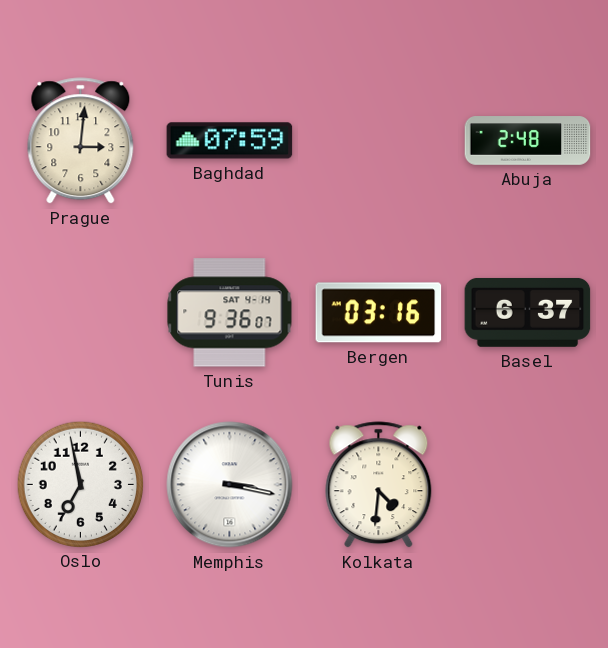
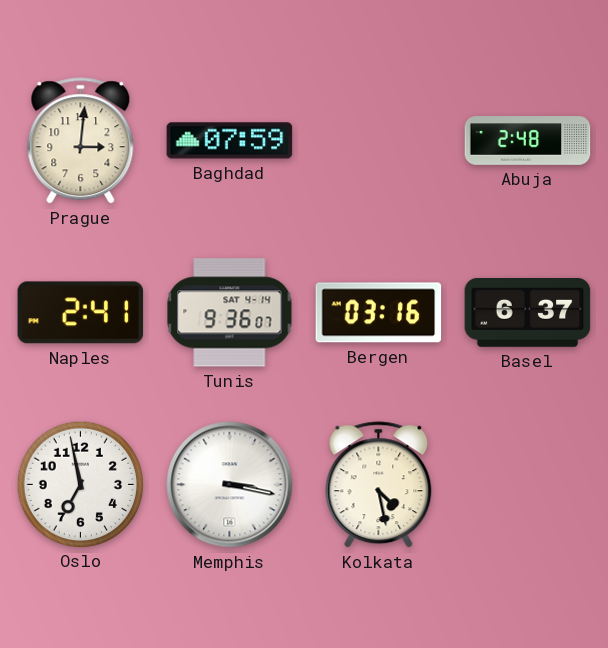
Naples: none -> 2:41
Kolkata: 4:31 -> 4:28
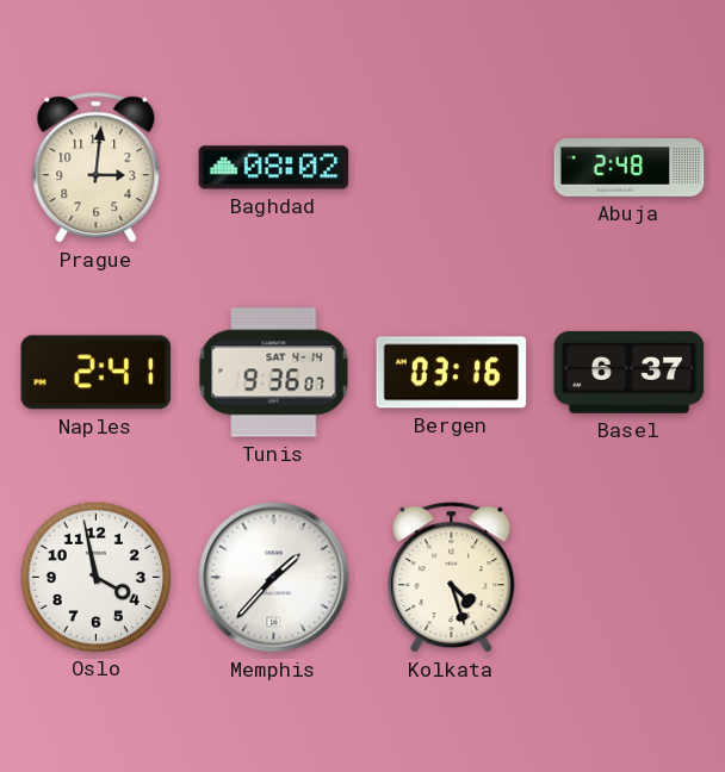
Baghdad: 07:59 -> 08:02
Oslo: 6:58 -> 3:58
Memphis: 3:17 -> 1:37
Kolkata: 4:28 -> 4:27
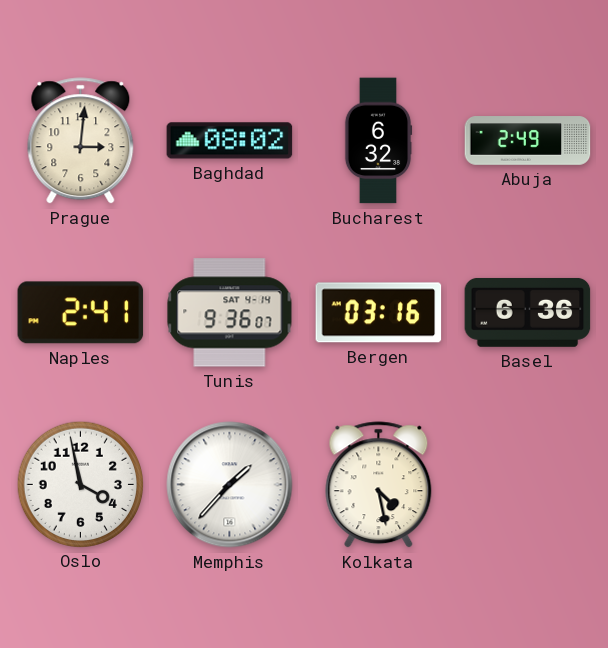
Bucharest: none -> 6:32
Abuja: 2:48 -> 2:49
Basel: 6:37 -> 6:36
Kolkata: 4:27 -> 4:28
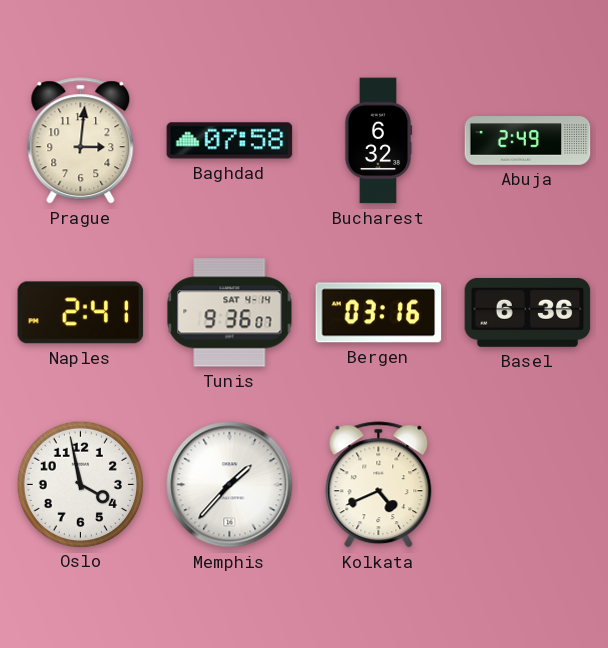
Baghdad: 08:02 -> 07:58
Kolkata: 4:28 -> 4:41
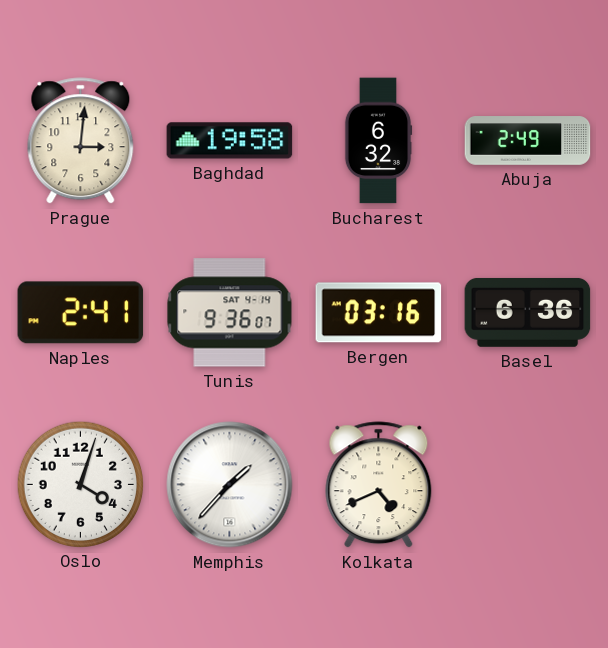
Baghdad: 07:58 -> 19:58
Oslo: 3:58 -> 4:03
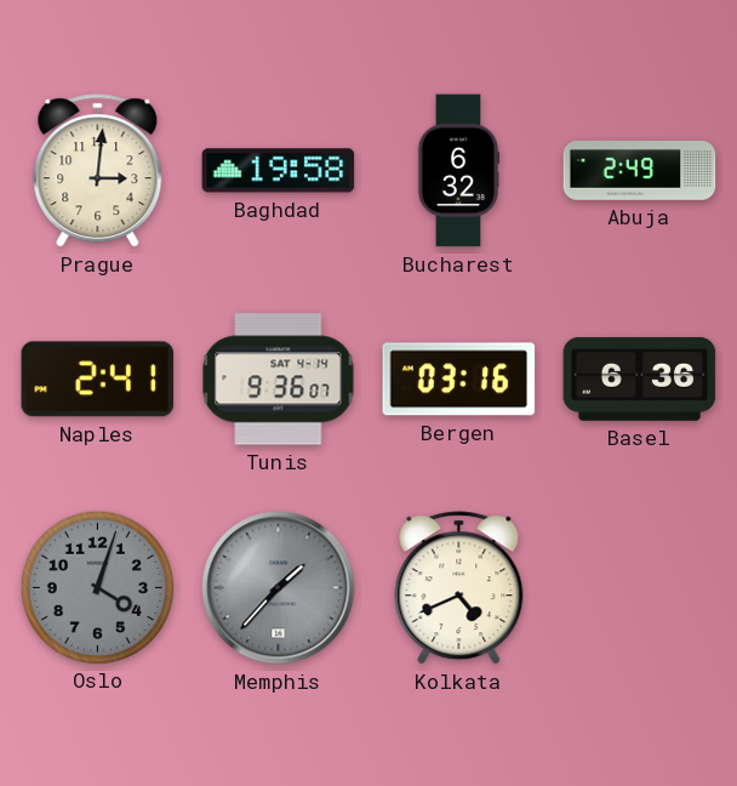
Oslo dial: white -> grey
Memphis dial: white -> grey
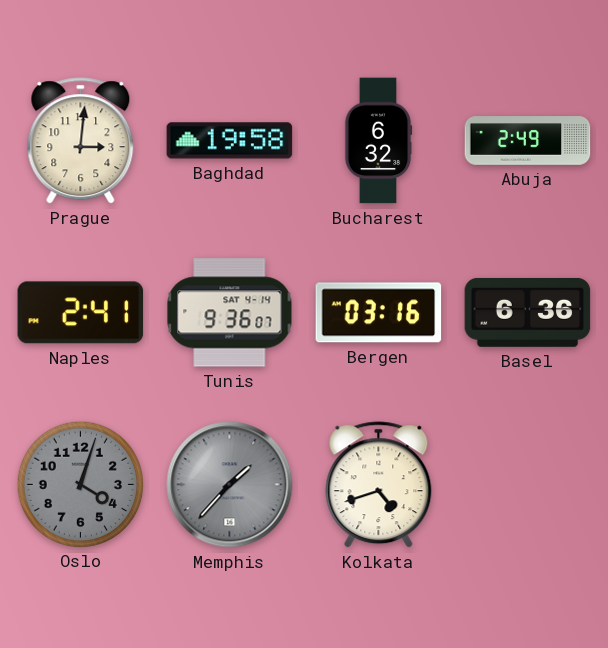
Kolkata: 4:41 -> 4:42
